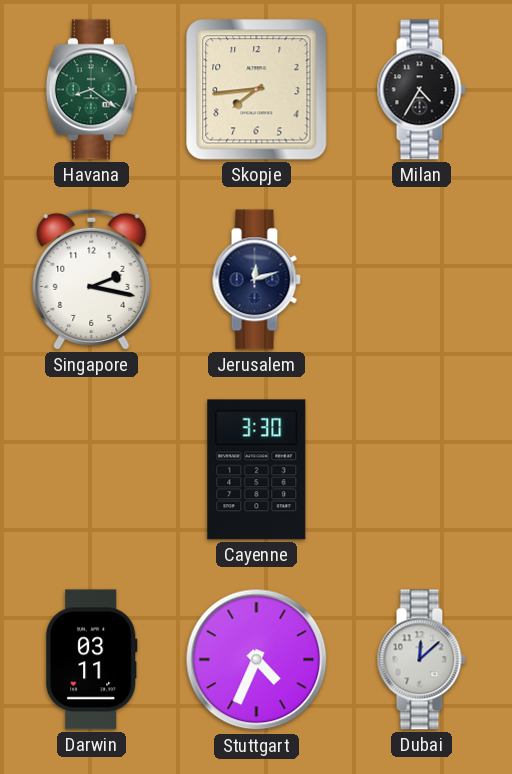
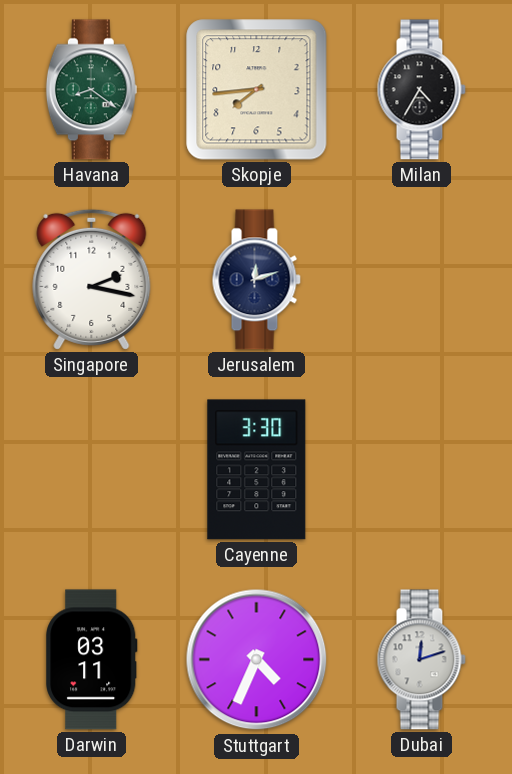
Dubai: 12:08 -> 12:12
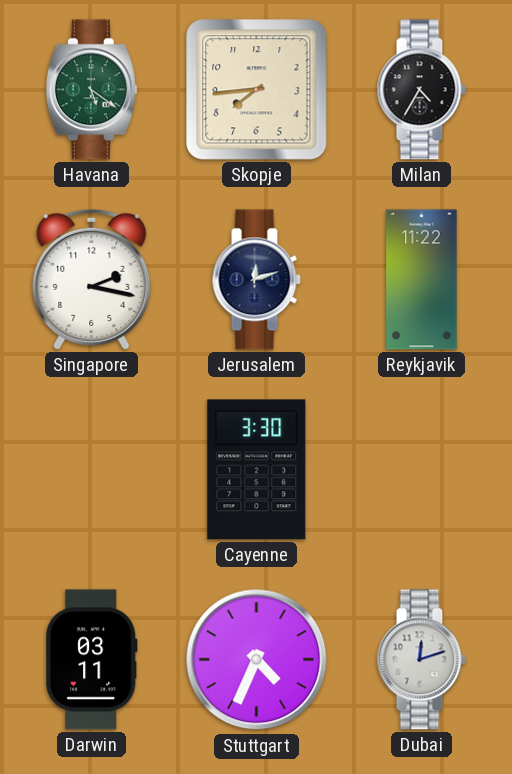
Havana: 8:21 -> 5:21
Reykjavik: none -> 11:22
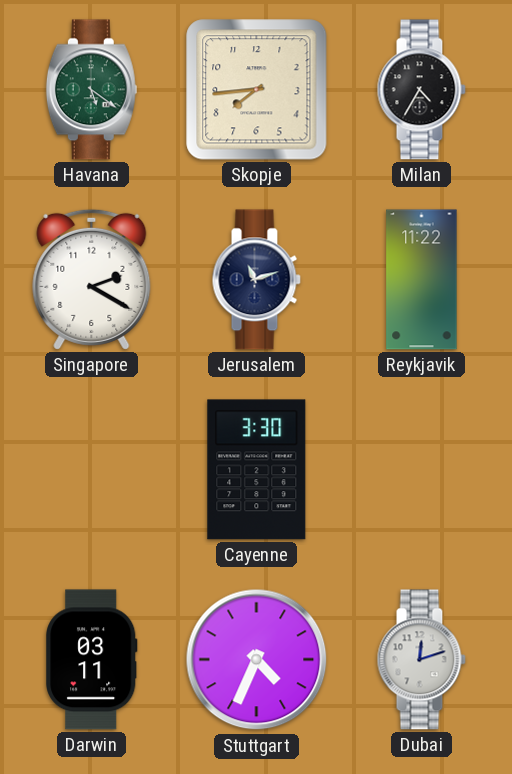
Singapore: 2:17 -> 2:20
Jerusalem: 12:12 -> 11:12
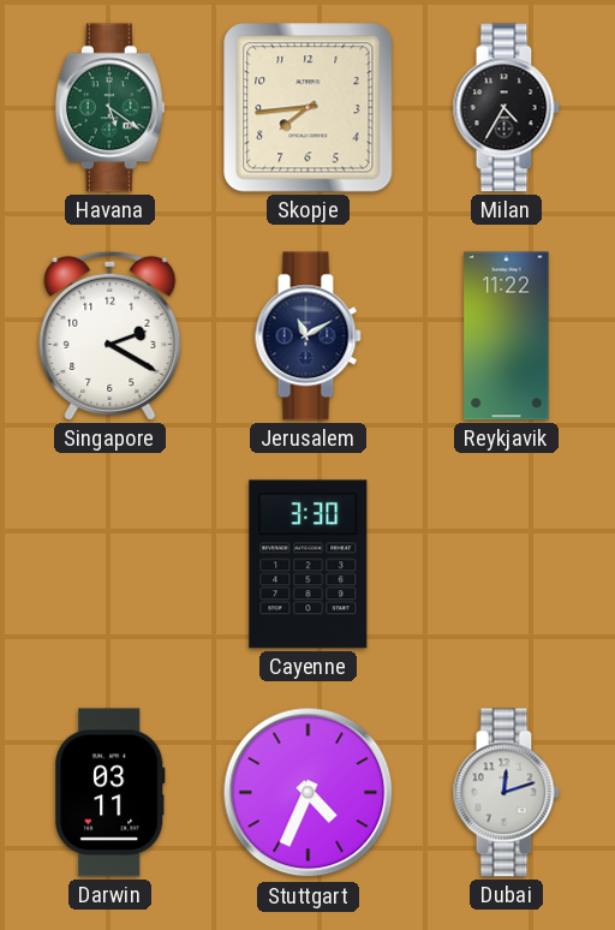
Jerusalem: 11:12 -> 11:10
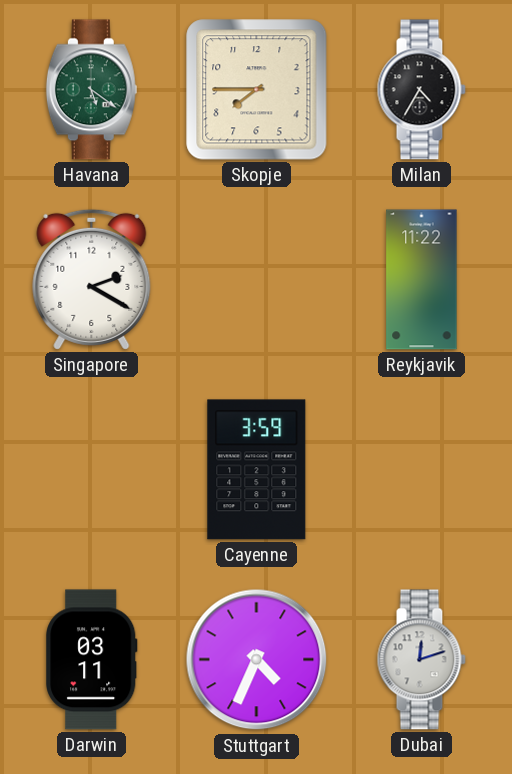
Skopje: 7:44 -> 7:45
Jerusalem: 11:10 -> none
Cayenne: 3:30 -> 3:59
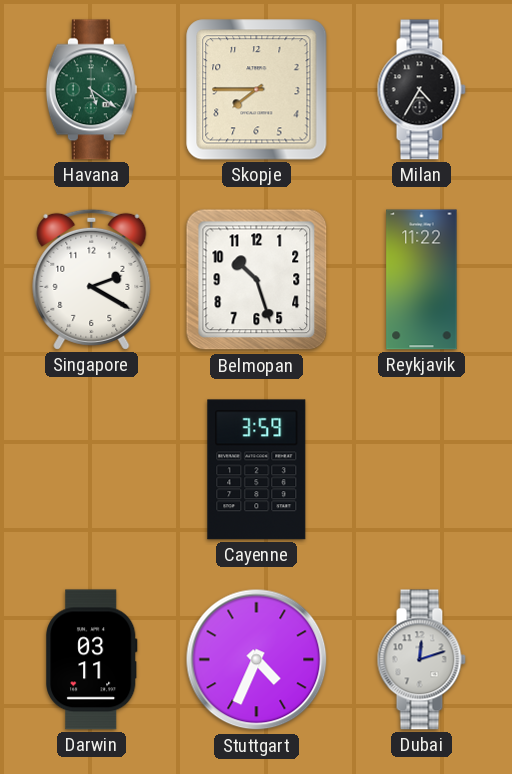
Belmopan: none -> 10:27
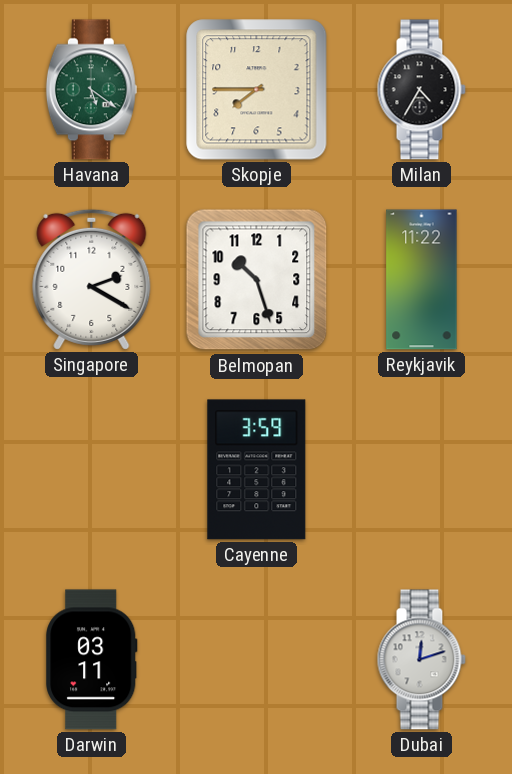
Stuttgart: 4:34 -> none
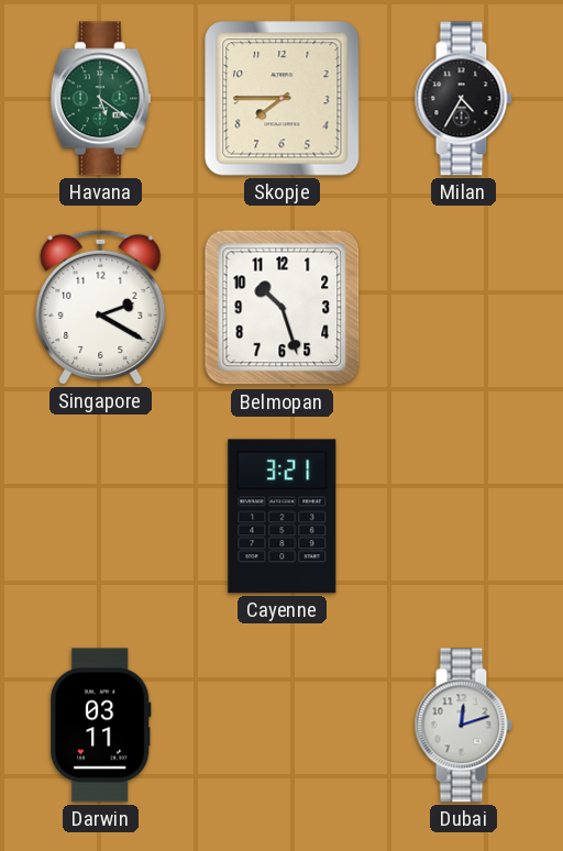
Reykjavik: 11:22 -> none
Cayenne: 3:59 -> 3:21
